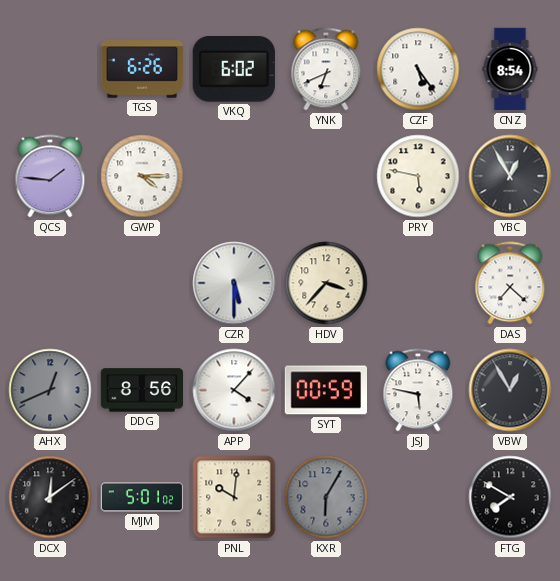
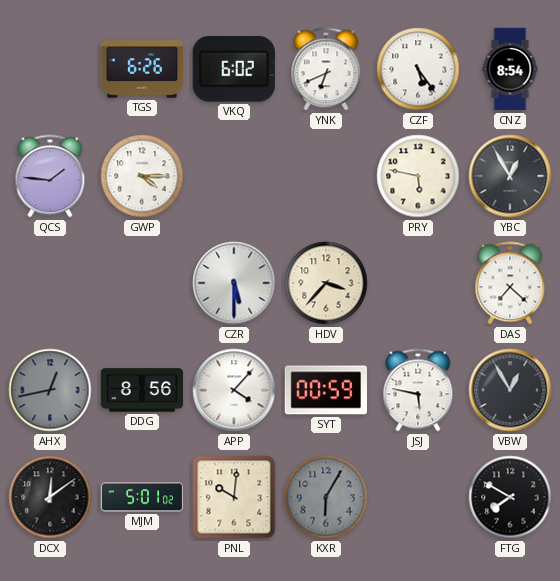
AHX: 12:41 -> 12:43
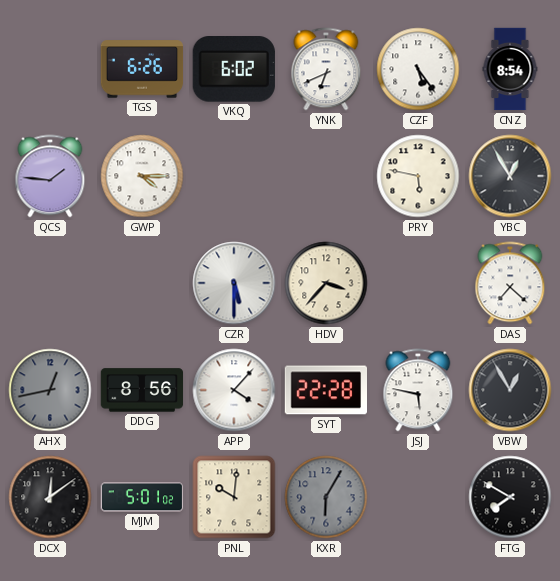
SYT: 00:59 -> 22:28
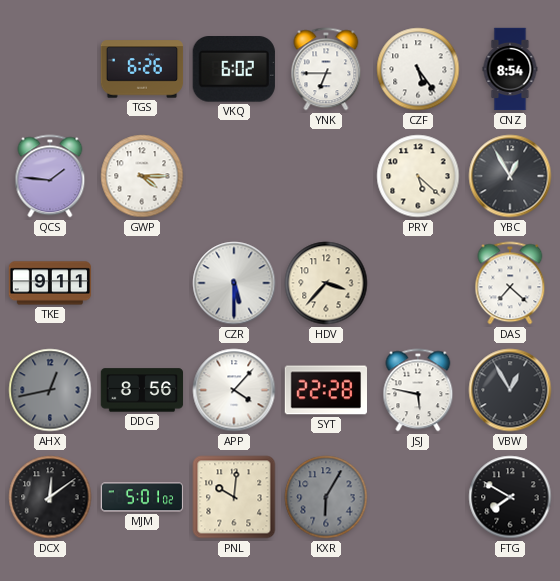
YNK: 6:41 -> 6:45
PRY: 5:47 -> 5:22
TKE: none -> 9:11
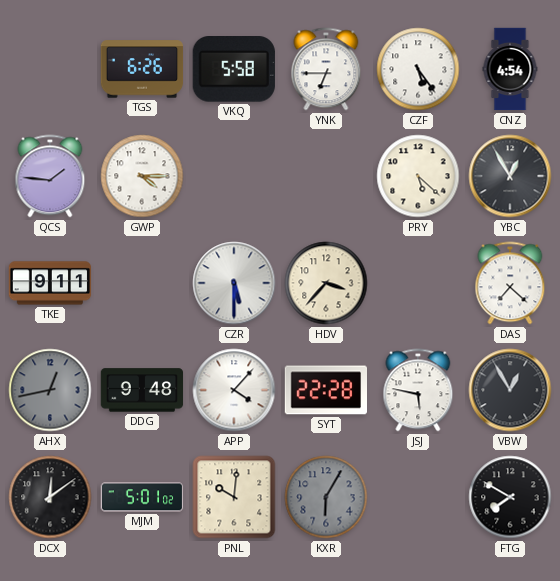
VKQ: 6:02 -> 5:58
CNZ: 8:54 -> 4:54
DDG: 8:56 -> 9:48
